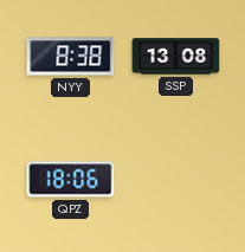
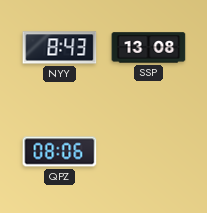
NYY: 8:38 -> 8:43
QPZ: 18:06 -> 08:06
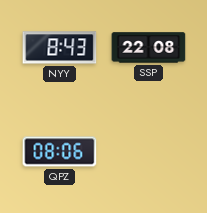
SSP: 13:08 -> 22:08
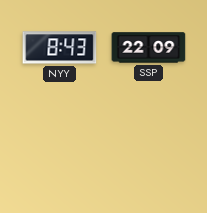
SSP: 22:08 -> 22:09
QPZ: 08:06 -> none
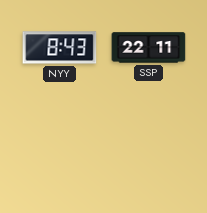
SSP: 22:09 -> 22:11
